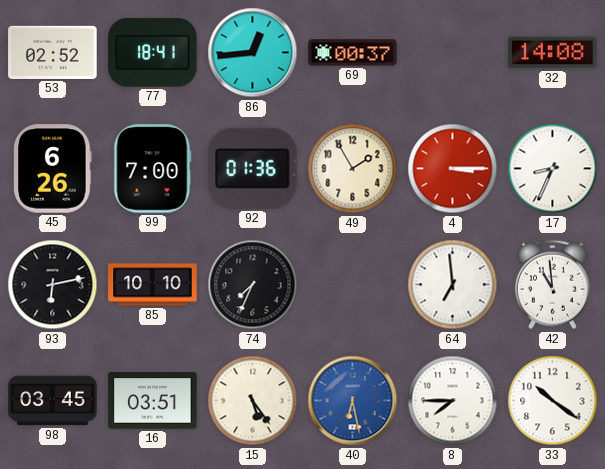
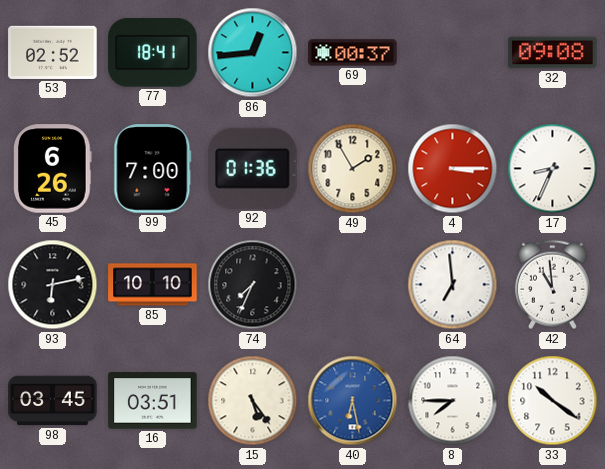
32: 14:08 -> 09:08
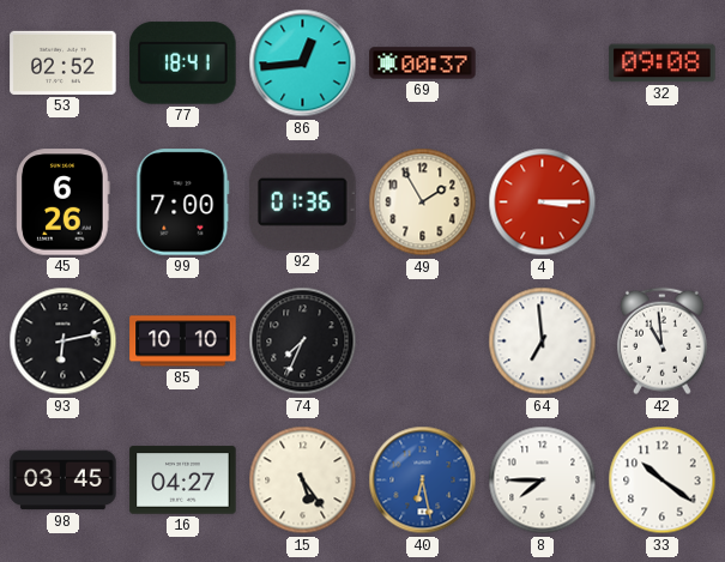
17: 8:34 -> none
16: 03:51 -> 04:27
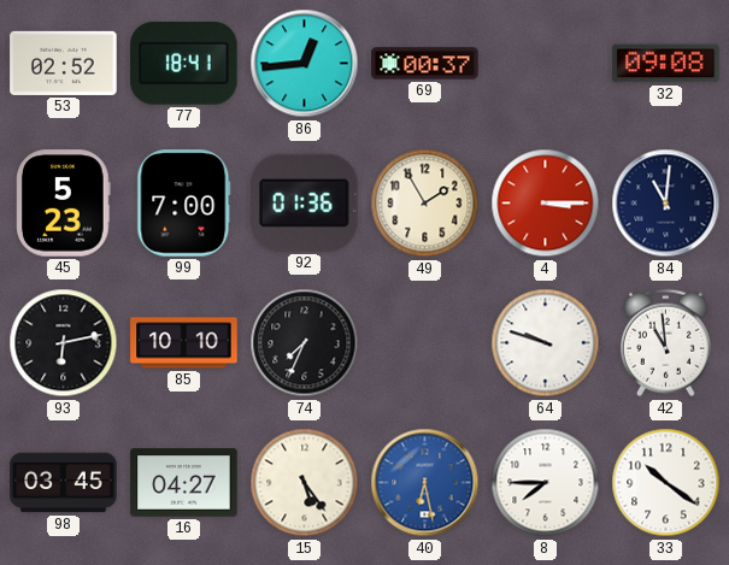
45: 6:26 -> 5:23
84: none -> 11:01
64: 6:59 -> 9:48
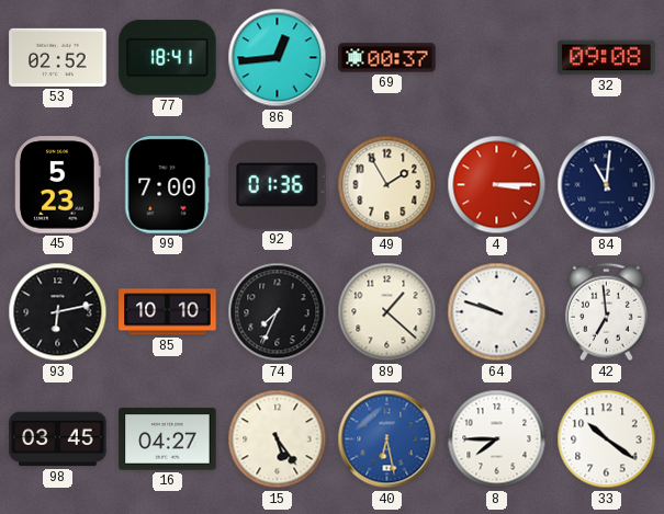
89: none -> 1:22
42: 10:59 -> 6:59
